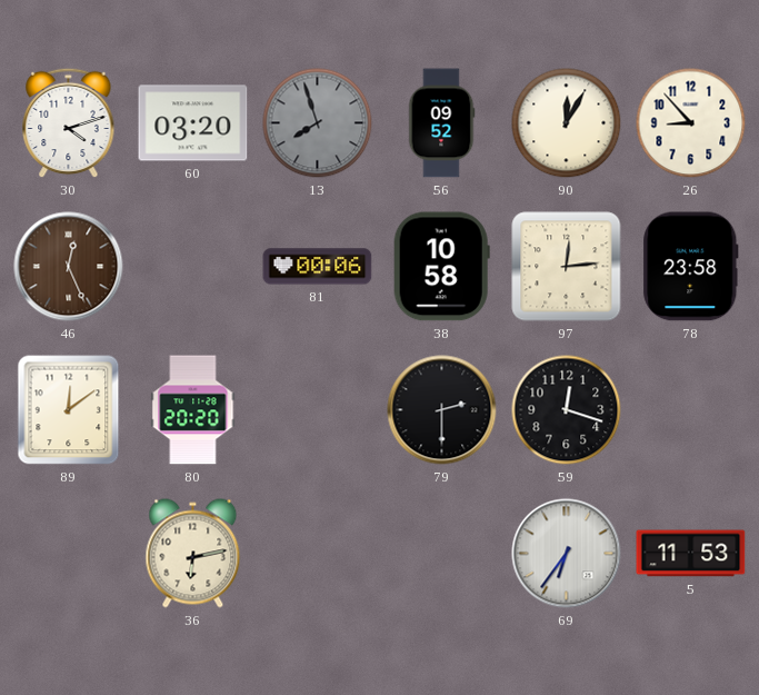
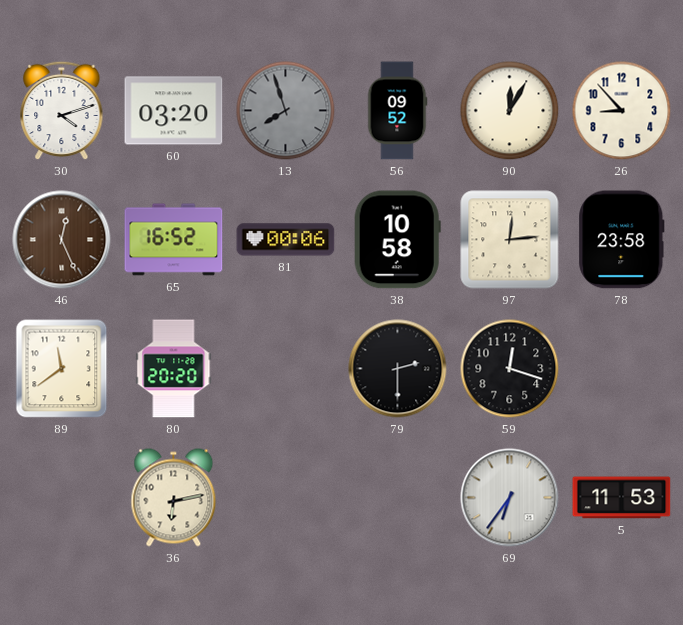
65: none -> 16:52
89: 12:09 -> 11:39
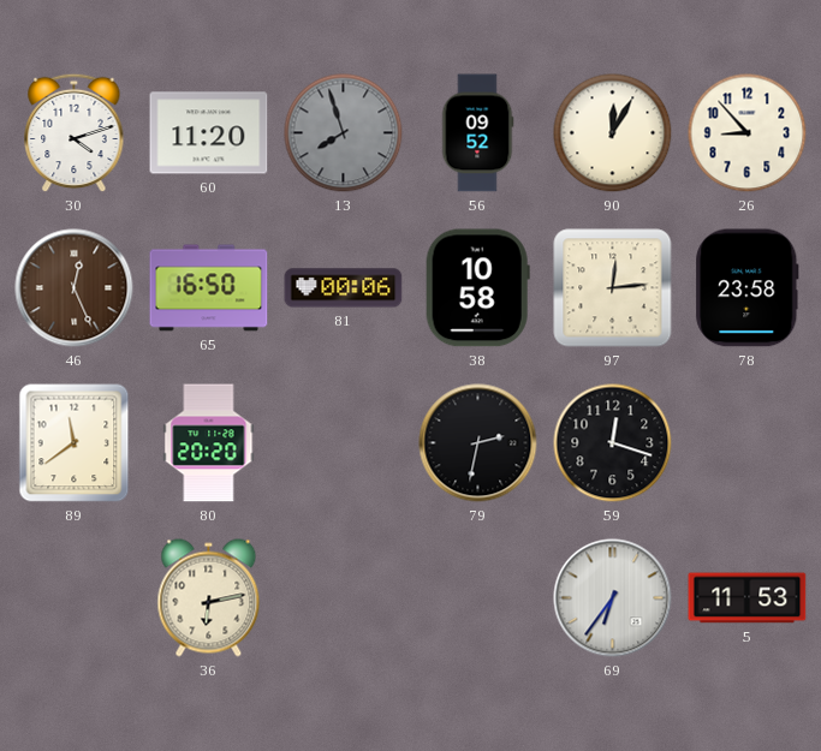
60: 03:20 -> 11:20
65: 16:52 -> 16:50
79: 2:30 -> 2:32
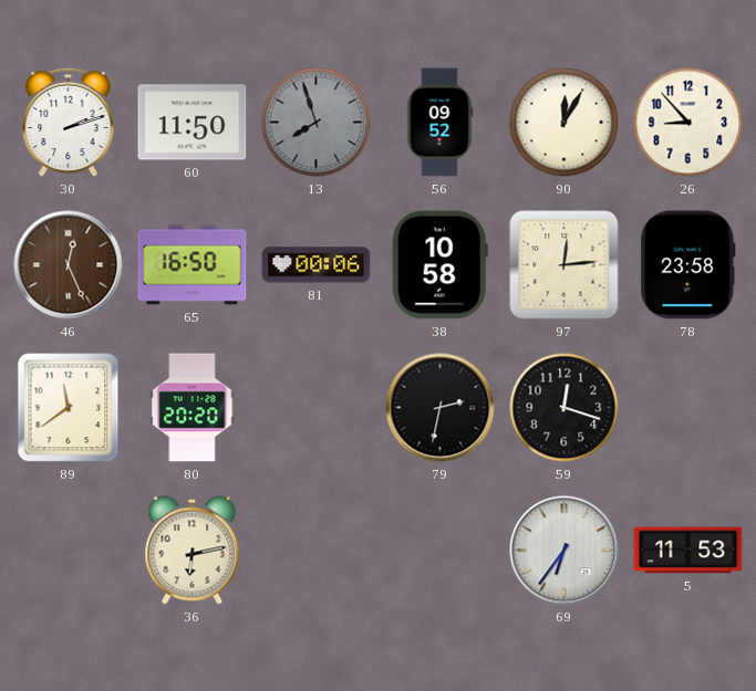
30: 4:12 -> 2:12
60: 11:20 -> 11:50
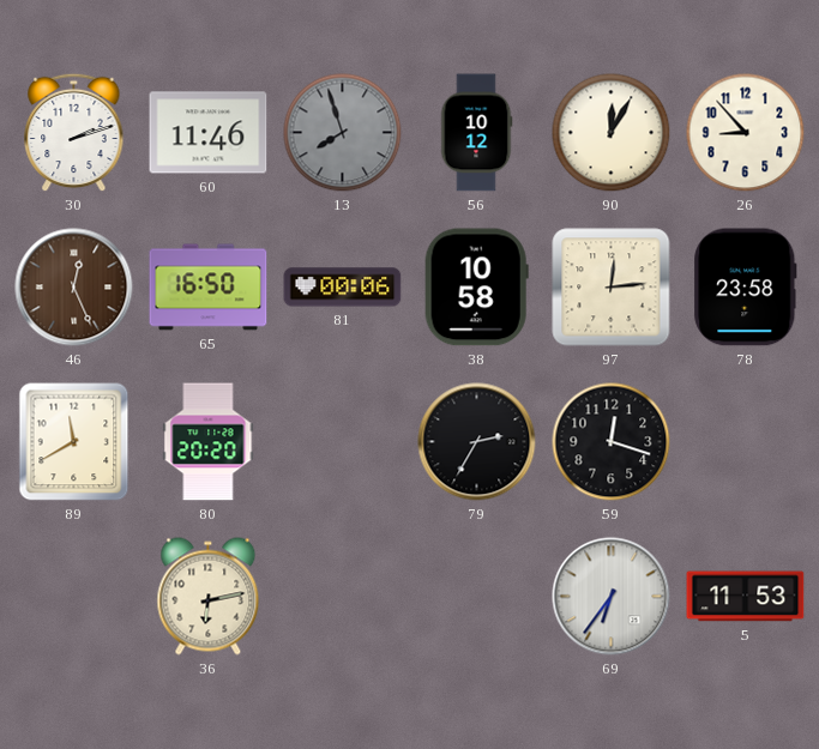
60: 11:50 -> 11:46
56: 09:52 -> 10:12
89: 11:39 -> 11:40
79: 2:32 -> 2:35
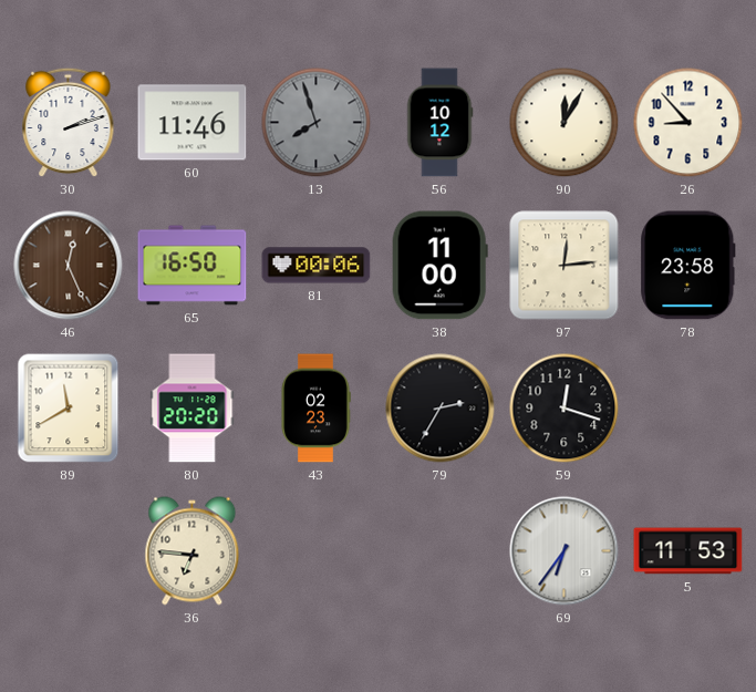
38: 10:58 -> 11:00
43: none -> 02:23
36: 6:13 -> 6:46
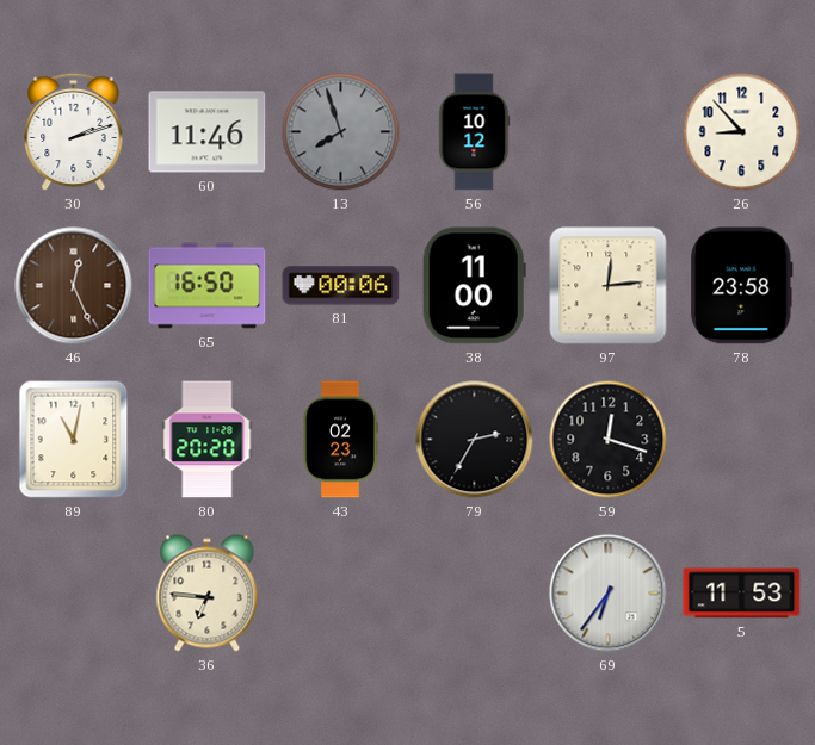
90: 12:05 -> none
89: 11:40 -> 11:02
